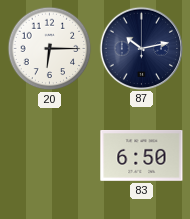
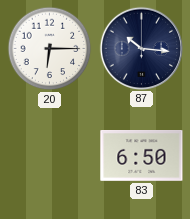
87: 10:13 -> 10:16
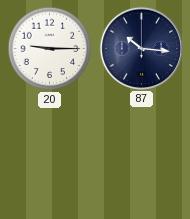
20: 6:15 -> 9:15
83: 6:50 -> none
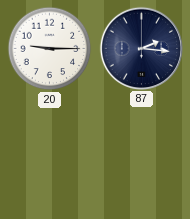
87: 10:16 -> 2:16
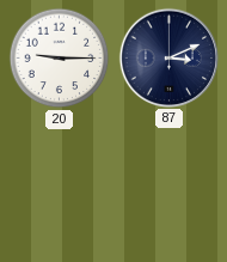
87: 2:16 -> 3:11
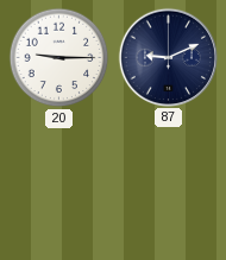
87: 3:11 -> 9:11
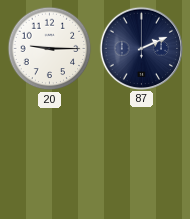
87: 9:11 -> 2:11
